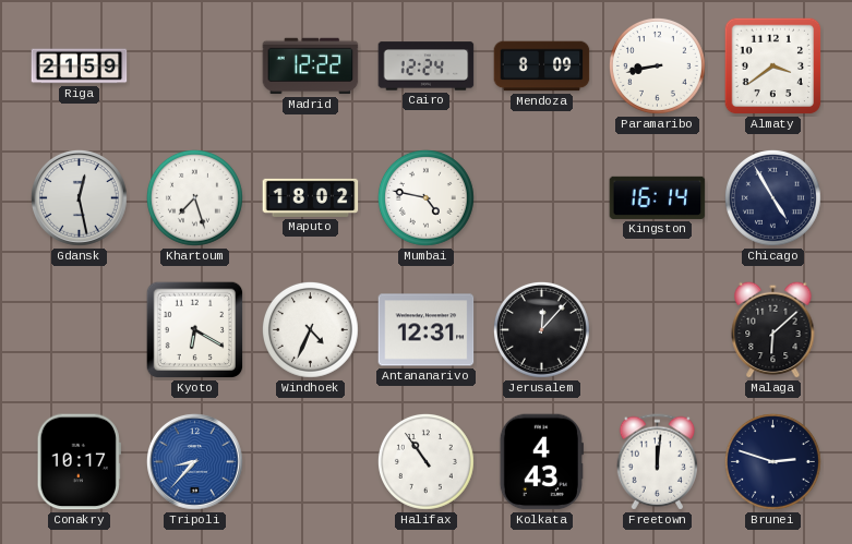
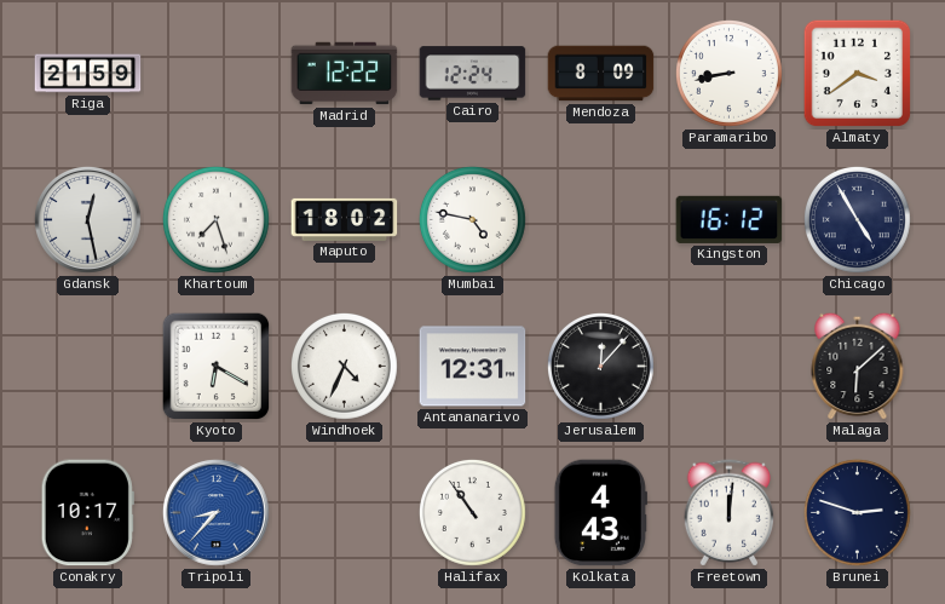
Kingston: 16:14 -> 16:12
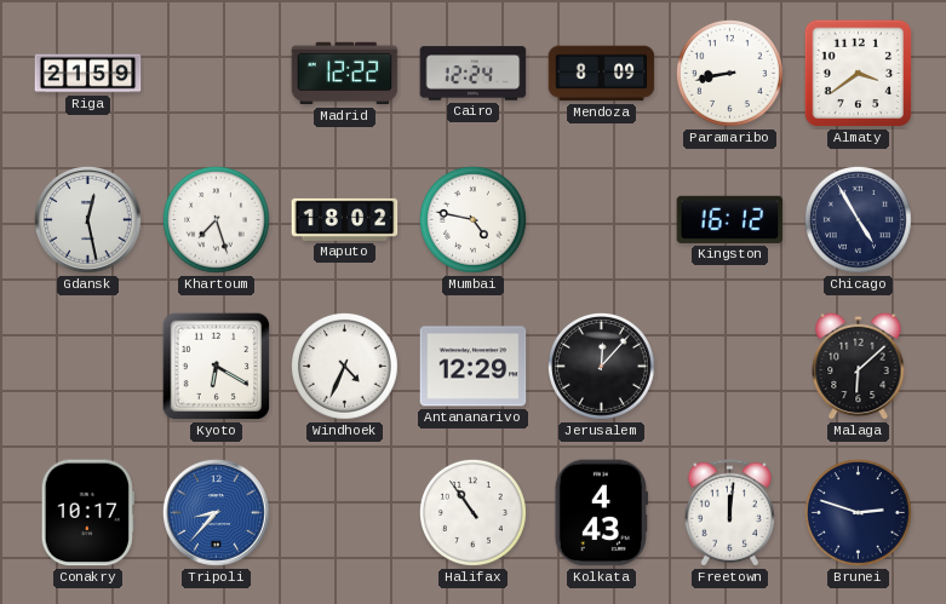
Antananarivo: 12:31 -> 12:29
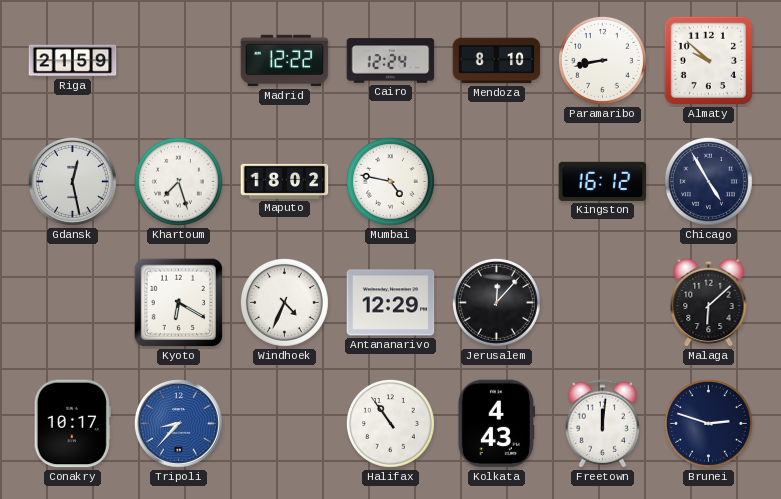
Mendoza: 8:09 -> 8:10
Almaty: 3:39 -> 9:52
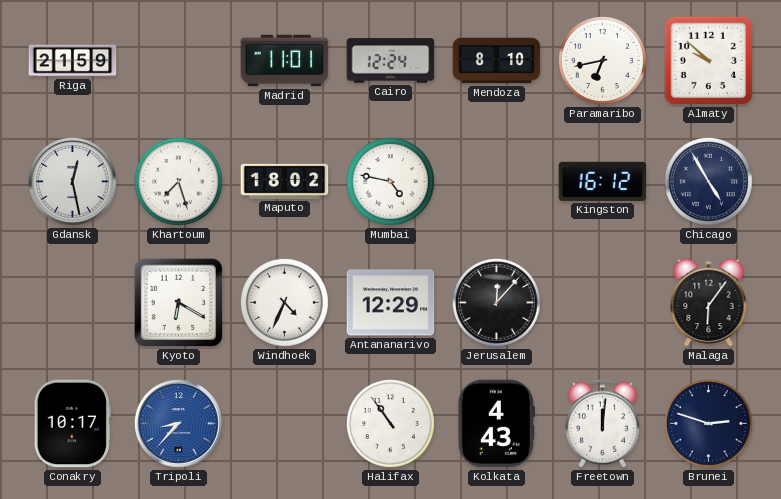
Madrid: 12:22 -> 11:01
Paramaribo: 8:43 -> 6:43
Malaga: 6:08 -> 6:06
